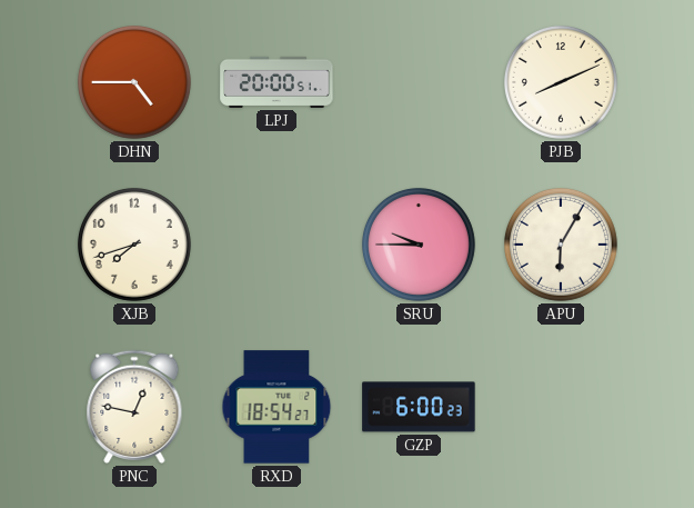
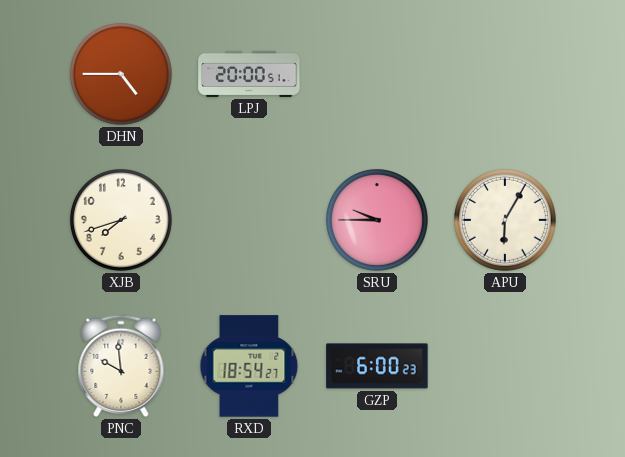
PJB: 8:11 -> none
PNC: 12:47 -> 9:59
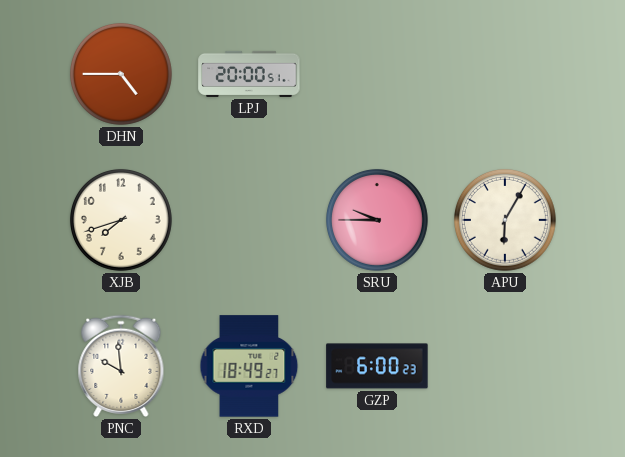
RXD: 18:54 -> 18:49
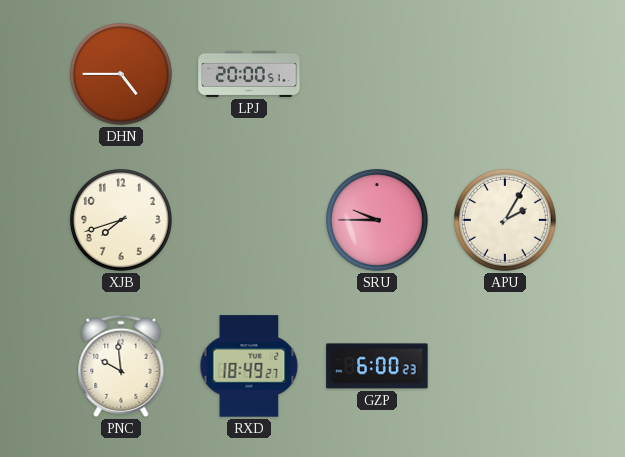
APU: 6:05 -> 2:05
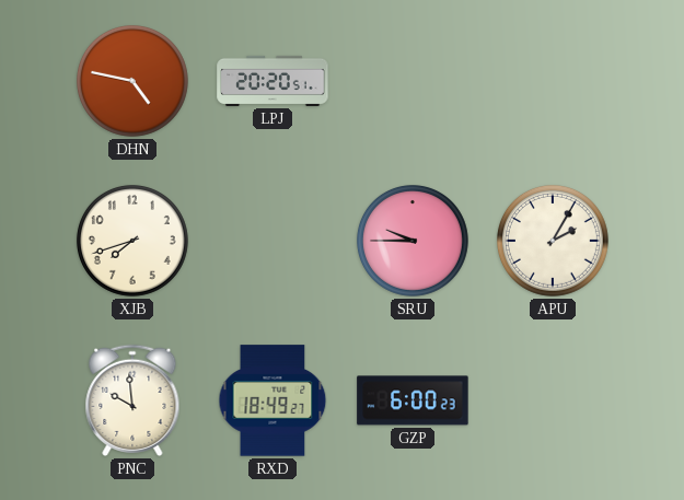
DHN: 4:45 -> 4:47
LPJ: 20:00 -> 20:20
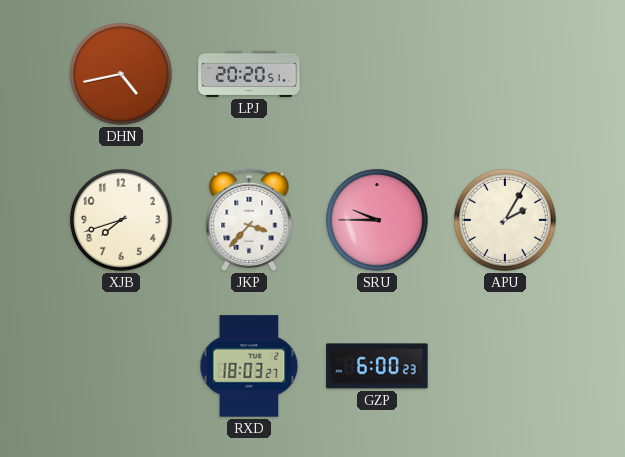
DHN: 4:47 -> 4:43
JKP: none -> 3:37
PNC: 9:59 -> none
RXD: 18:49 -> 18:03
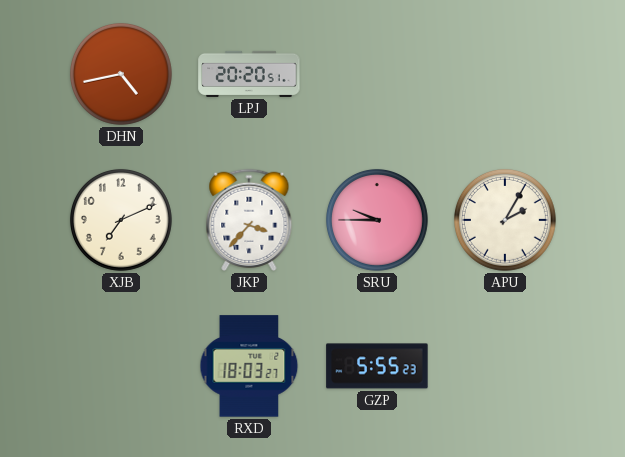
XJB: 7:42 -> 7:11
GZP: 6:00 -> 5:55
